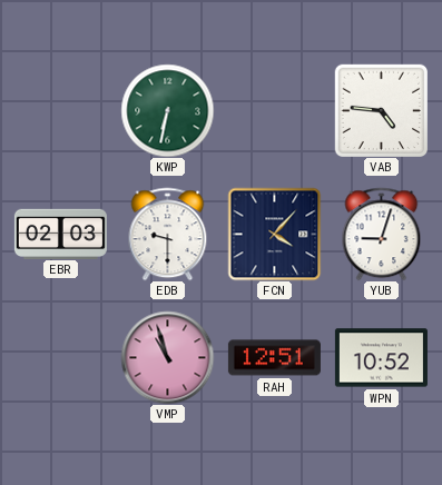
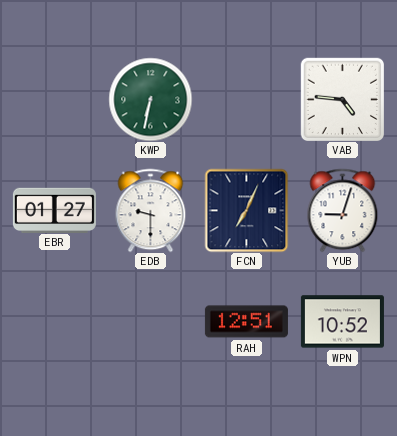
EBR: 02:03 -> 01:27
FCN: 4:07 -> 7:04
VMP: 10:57 -> none
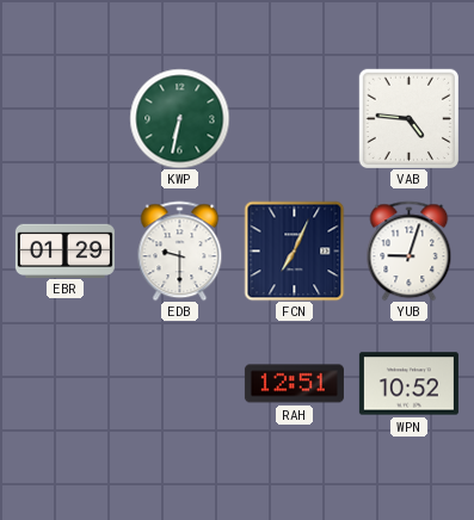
EBR: 01:27 -> 01:29
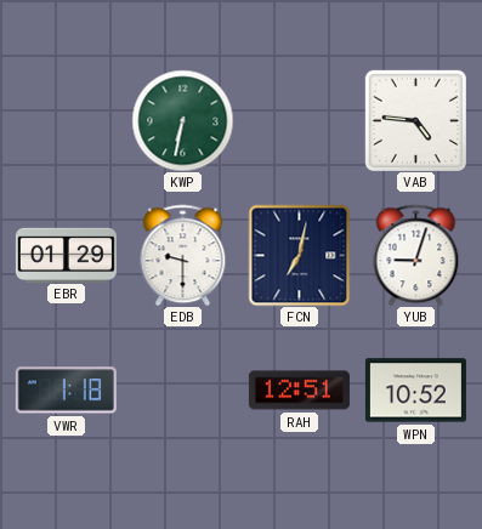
FCN: 7:04 -> 7:02
VWR: none -> 1:18
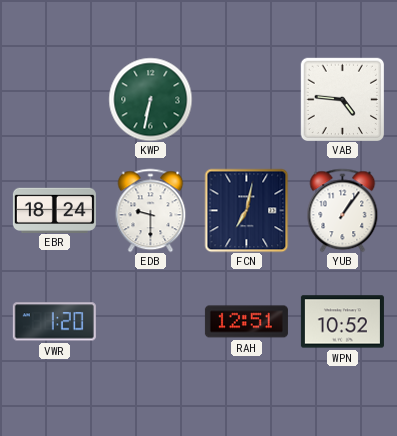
EBR: 01:29 -> 18:24
YUB: 9:03 -> 1:06
VWR: 1:18 -> 1:20
